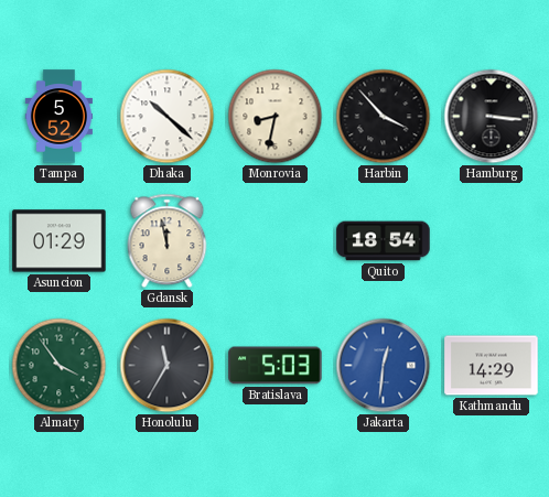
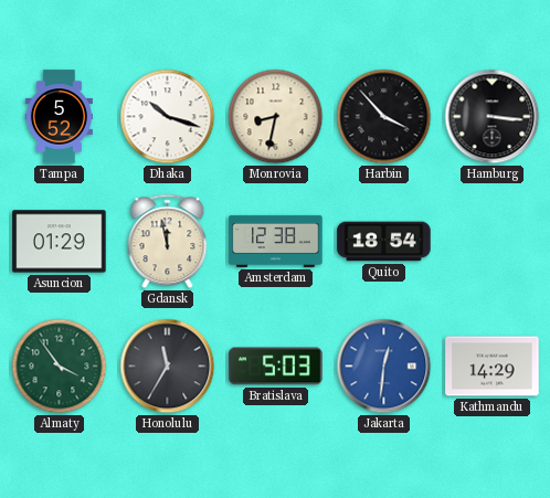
Dhaka: 10:22 -> 10:18
Amsterdam: none -> 12:38
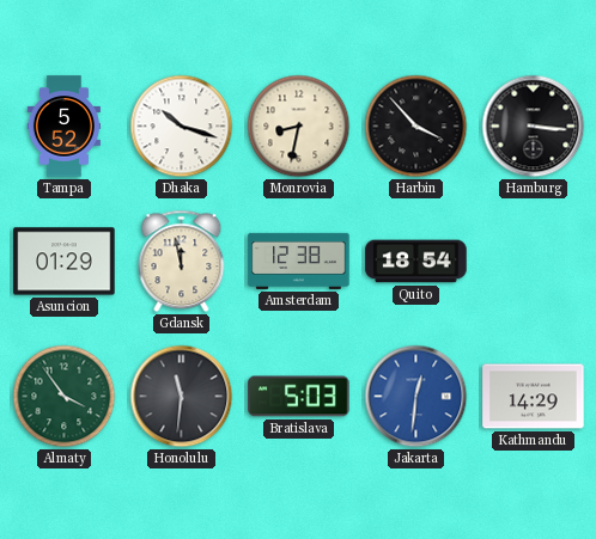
Honolulu: 11:35 -> 11:31
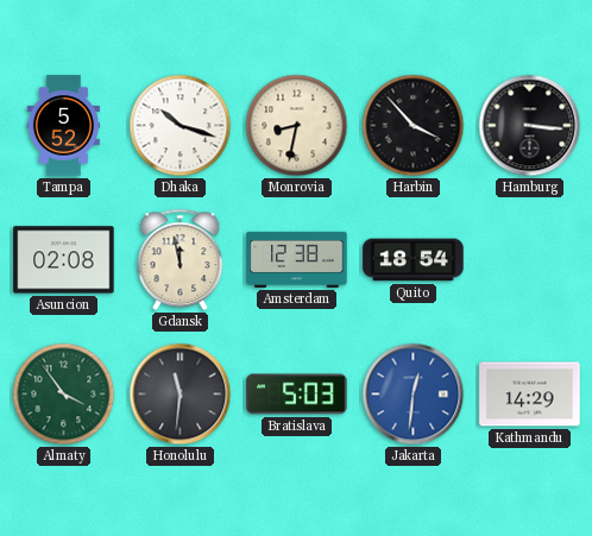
Asuncion: 01:29 -> 02:08
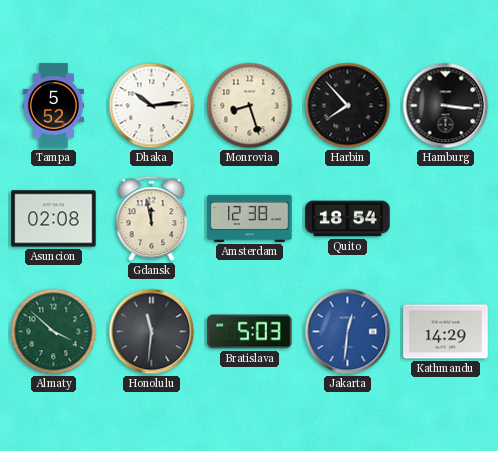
Dhaka: 10:18 -> 10:14
Monrovia: 8:32 -> 8:27
Harbin: 3:53 -> 7:53
Almaty: 3:54 -> 3:52
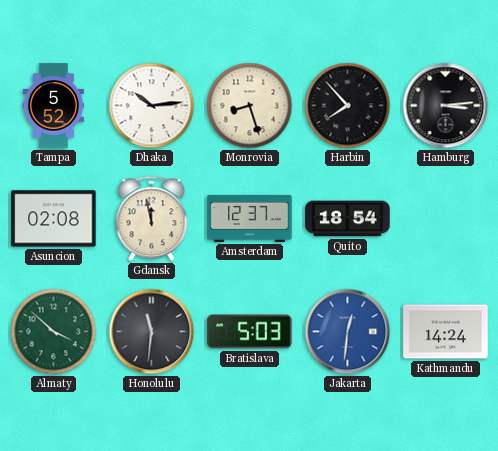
Hamburg: 3:16 -> 3:14
Amsterdam: 12:38 -> 12:37
Kathmandu: 14:29 -> 14:24
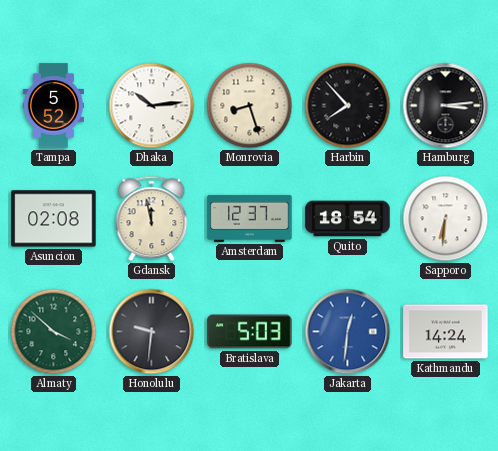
Sapporo: none -> 6:31
Honolulu: 11:31 -> 9:31
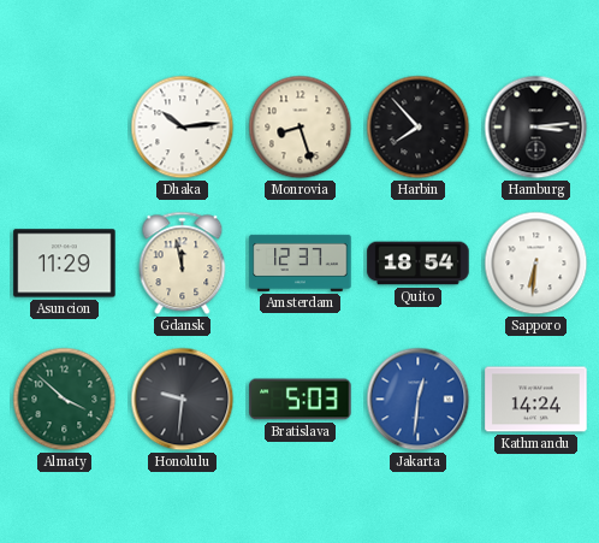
Tampa: 5:52 -> none
Asuncion: 02:08 -> 11:29
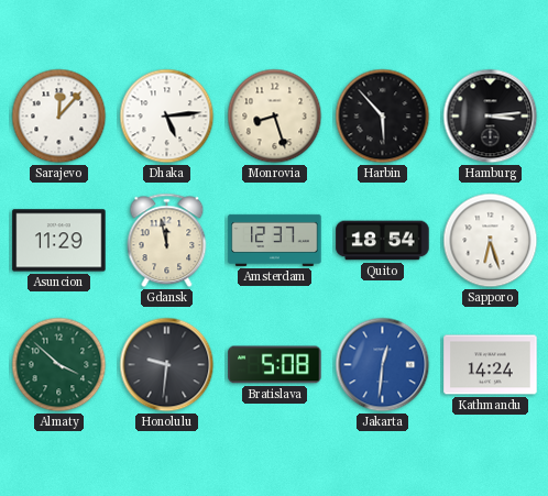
Sarajevo: none -> 12:07
Dhaka: 10:14 -> 5:14
Harbin: 7:53 -> 5:53
Sapporo: 6:31 -> 6:27
Bratislava: 5:03 -> 5:08
